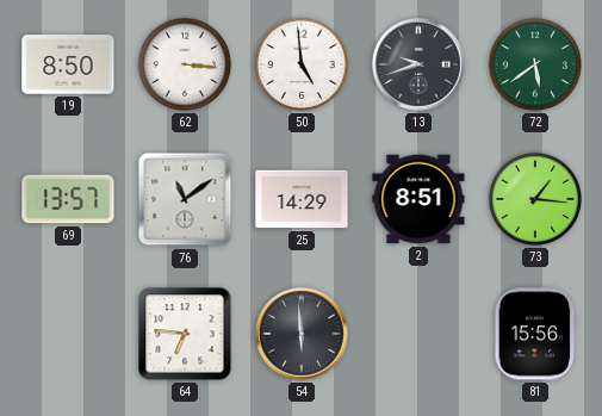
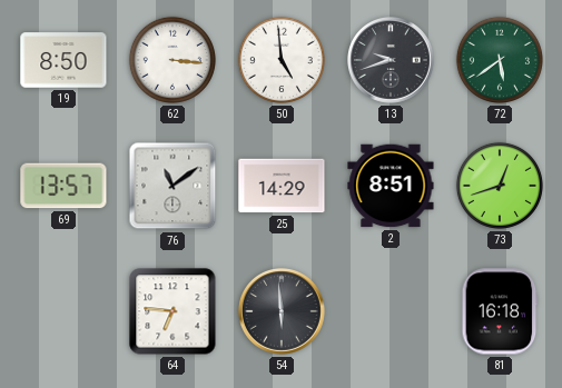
73: 1:16 -> 12:42
81: 15:56 -> 16:18
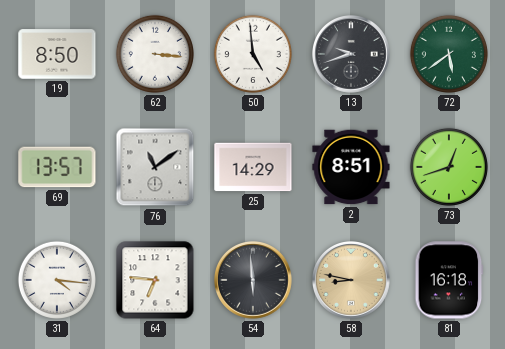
31: none -> 4:16
58: none -> 8:47
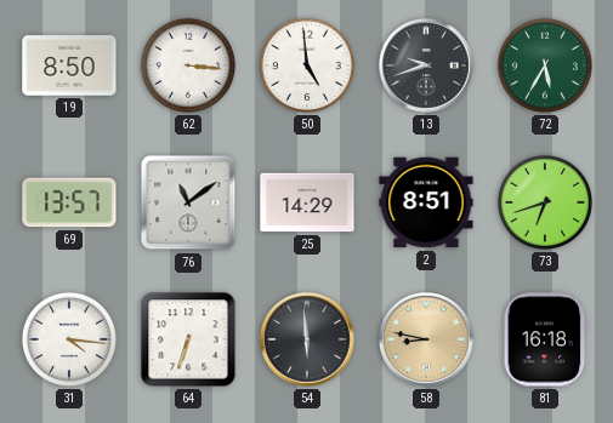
72: 5:39 -> 5:35
73: 12:42 -> 6:42
64: 6:46 -> 6:33
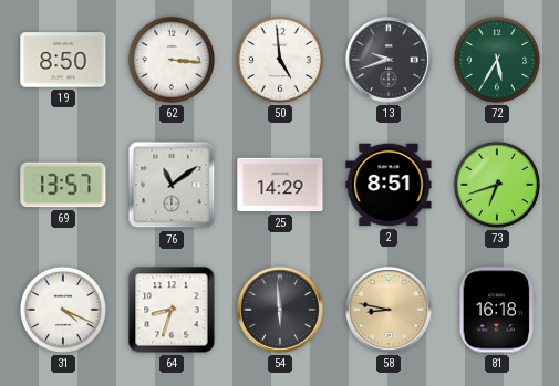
31: 4:16 -> 4:19
64: 6:33 -> 8:33
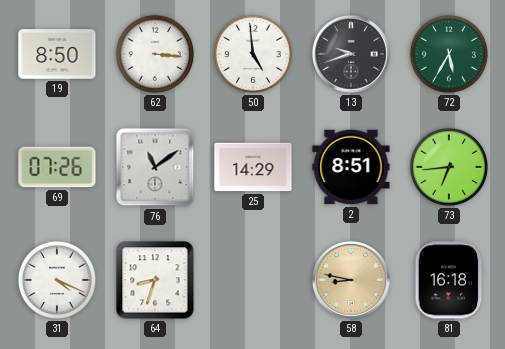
69: 13:57 -> 07:26
73: 6:42 -> 6:44
54: 5:59 -> none
